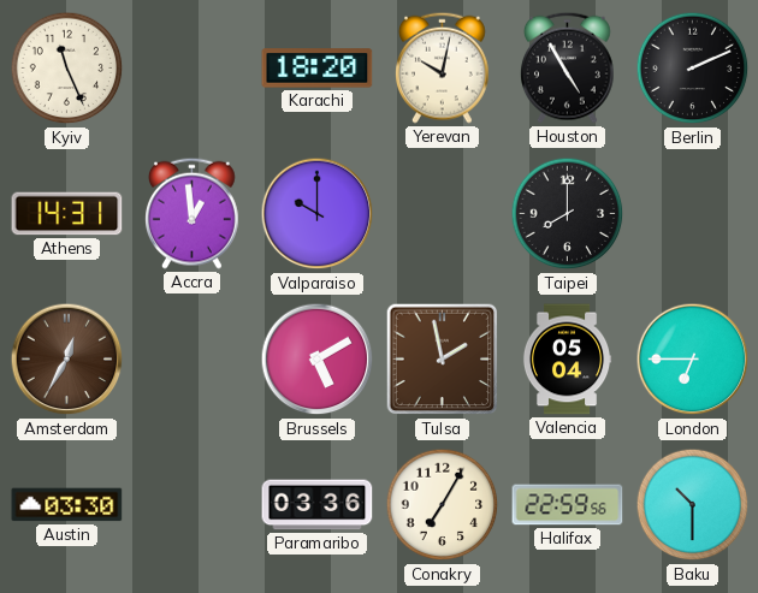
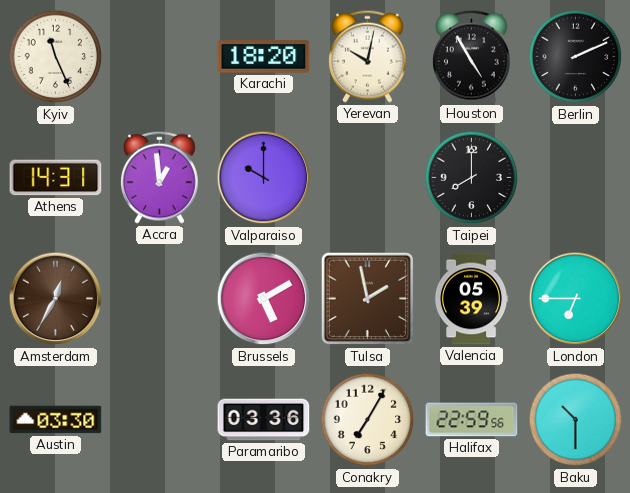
Valencia: 05:04 -> 05:39
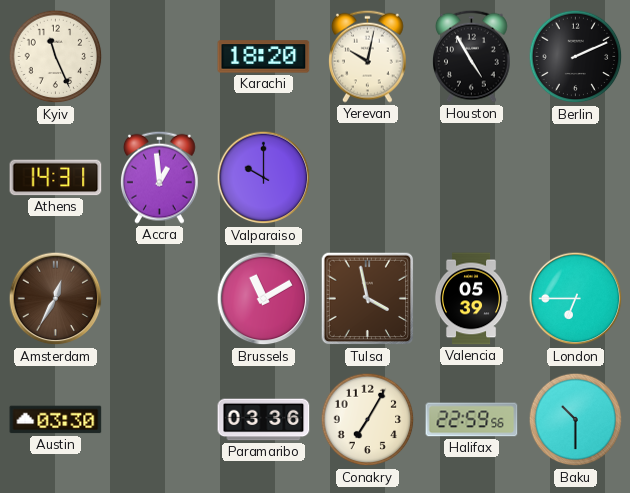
Taipei: 8:00 -> none
Brussels: 5:10 -> 11:10
Tulsa: 1:58 -> 3:58
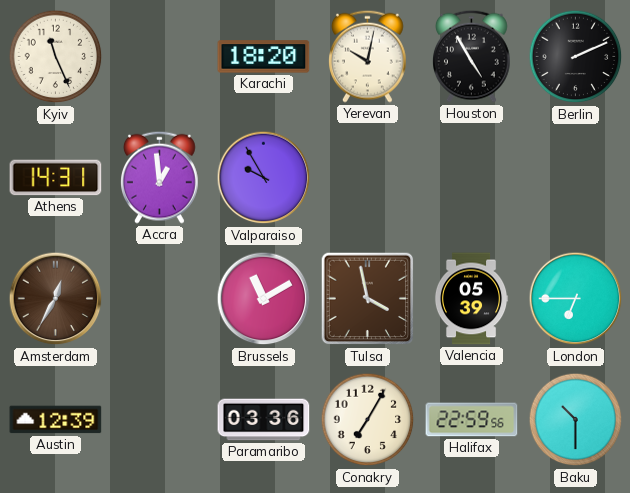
Valparaiso: 10:00 -> 9:55
Austin: 03:30 -> 12:39
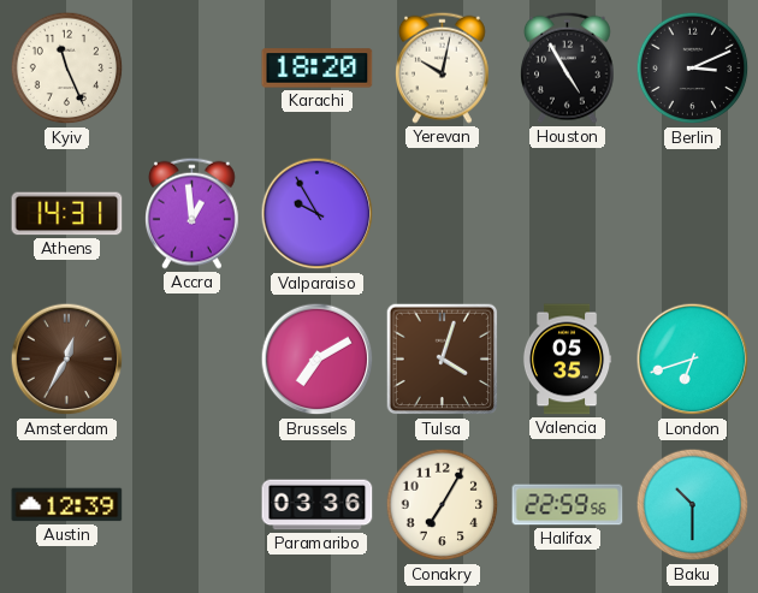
Berlin: 2:11 -> 3:11
Brussels: 11:10 -> 7:10
Tulsa: 3:58 -> 4:03
Valencia: 05:39 -> 05:35
London: 6:45 -> 6:42
